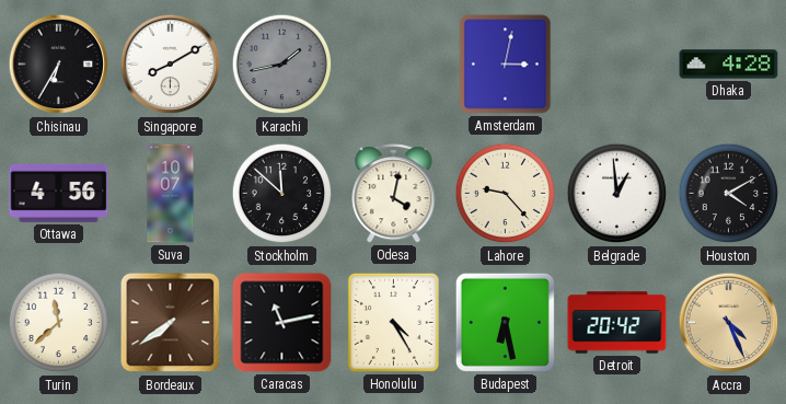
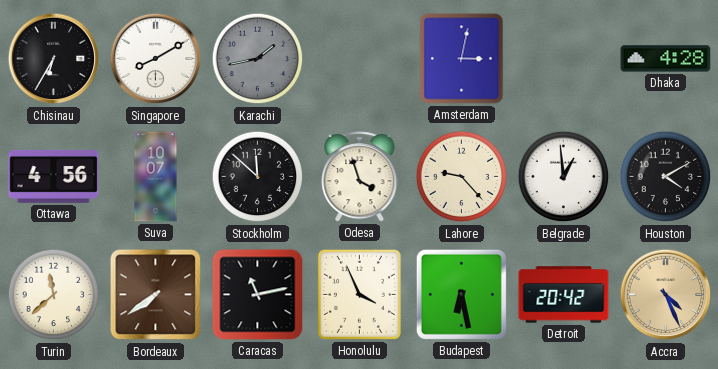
Odesa: 4:02 -> 3:57
Honolulu: 4:25 -> 3:56
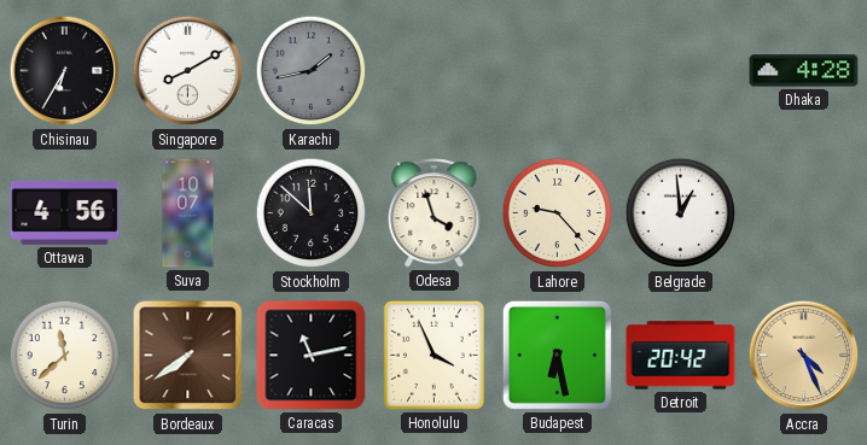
Amsterdam: 3:02 -> none
Houston: 4:10 -> none
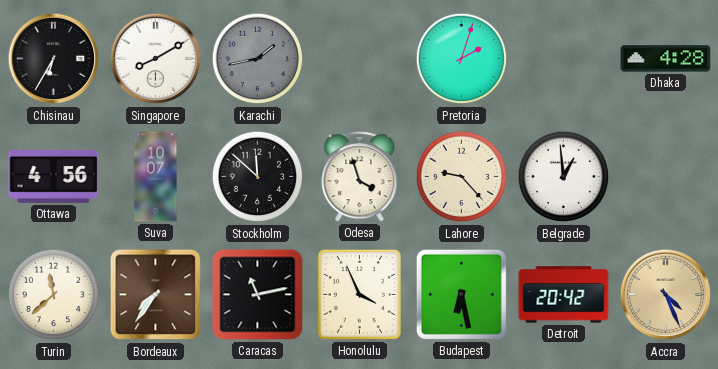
Pretoria: none -> 2:03
Bordeaux: 7:39 -> 7:36
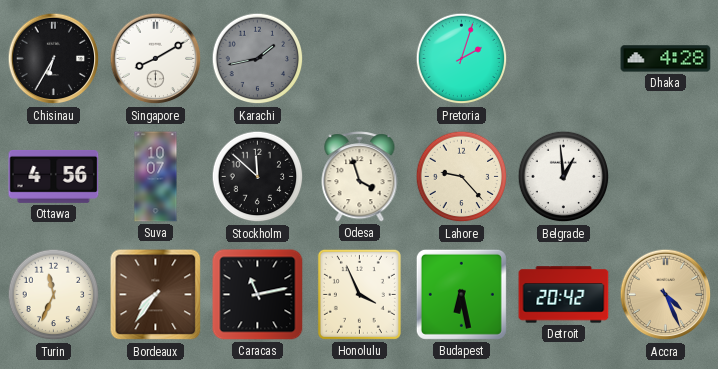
Turin: 11:38 -> 11:34
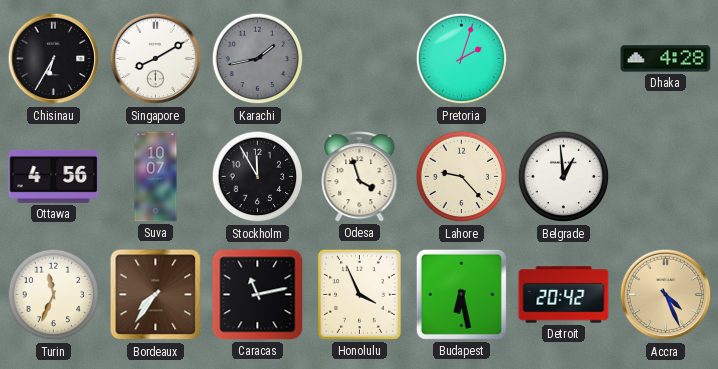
Stockholm: 11:52 -> 11:55
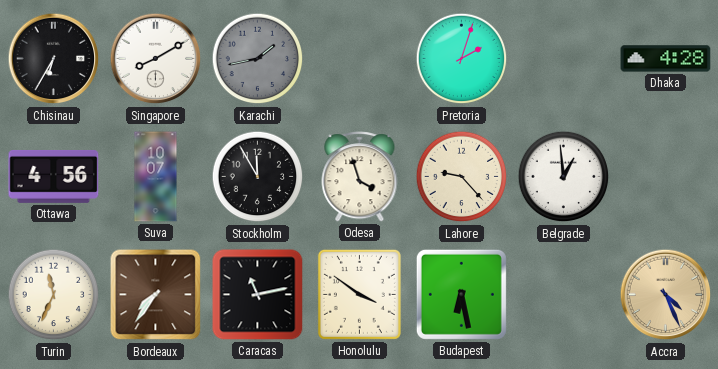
Honolulu: 3:56 -> 3:51
Detroit: 20:42 -> none
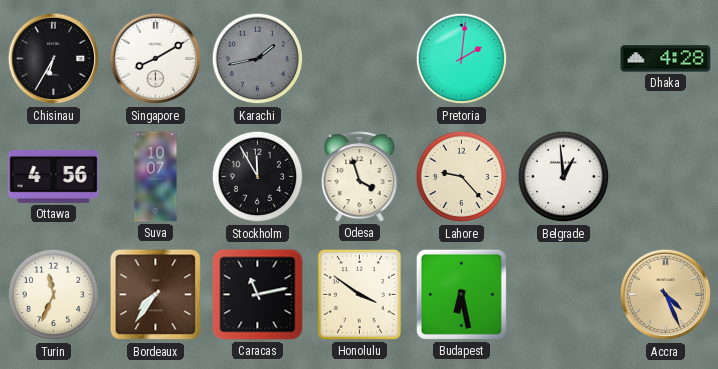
Pretoria: 2:03 -> 2:01
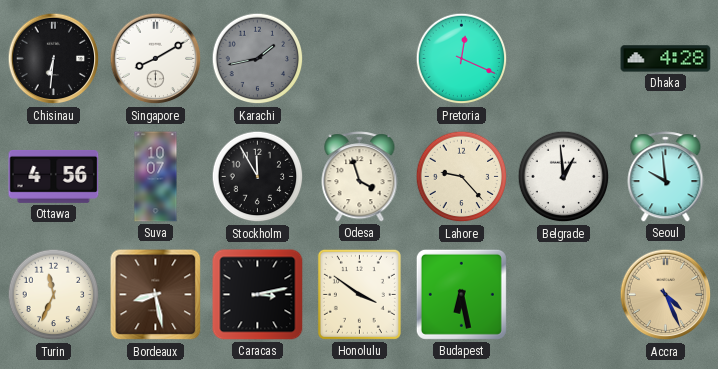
Chisinau: 6:35 -> 6:31
Pretoria: 2:01 -> 12:19
Seoul: none -> 9:59
Bordeaux: 7:36 -> 8:28
Caracas: 11:13 -> 3:13
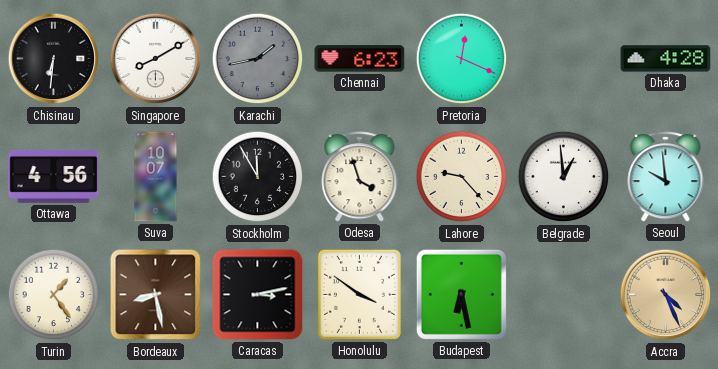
Chennai: none -> 6:23
Turin: 11:34 -> 1:24
